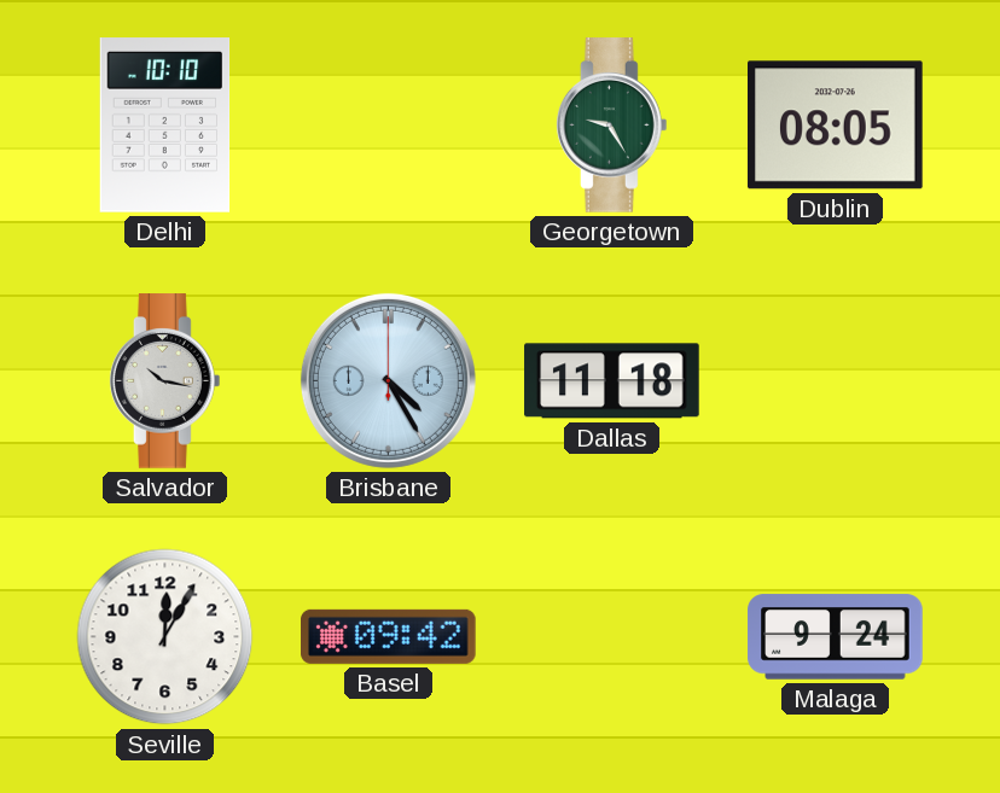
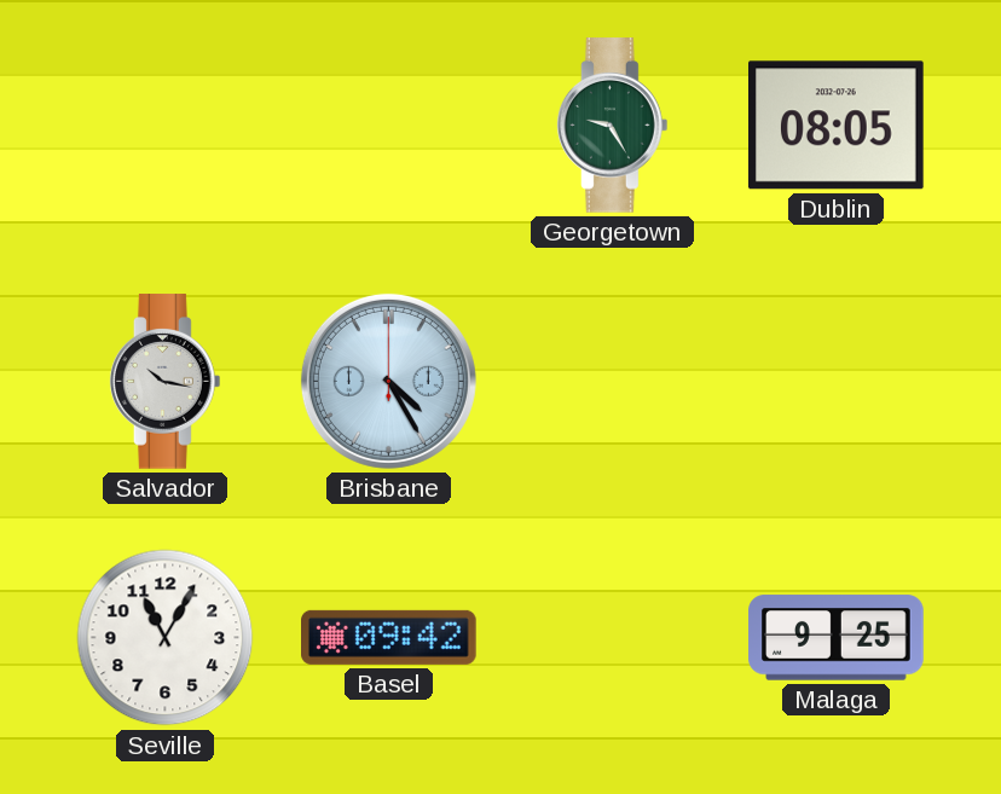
Delhi: 10:10 -> none
Dallas: 11:18 -> none
Seville: 12:05 -> 11:05
Malaga: 9:24 -> 9:25
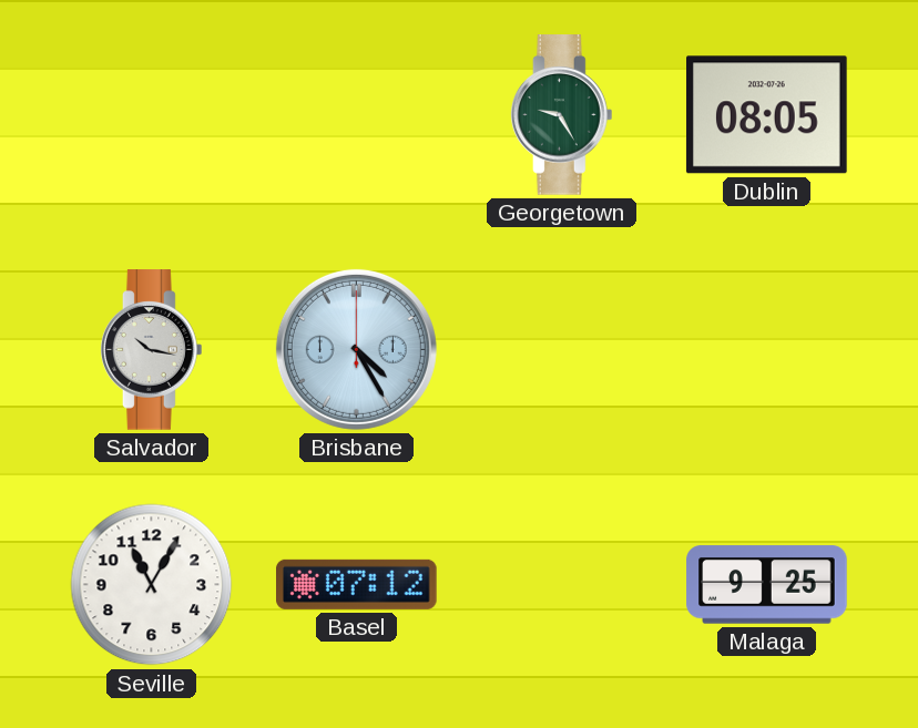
Basel: 09:42 -> 07:12
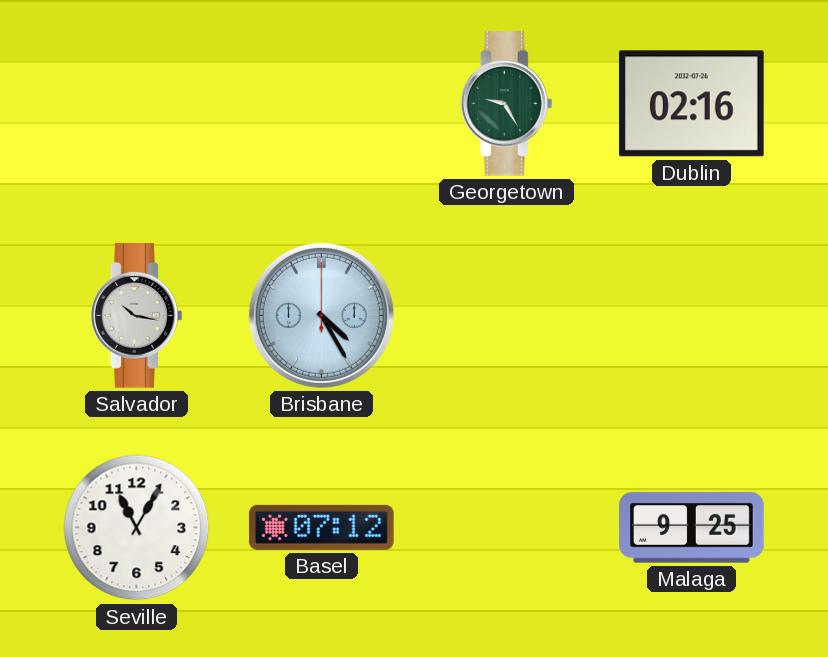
Dublin: 08:05 -> 02:16
